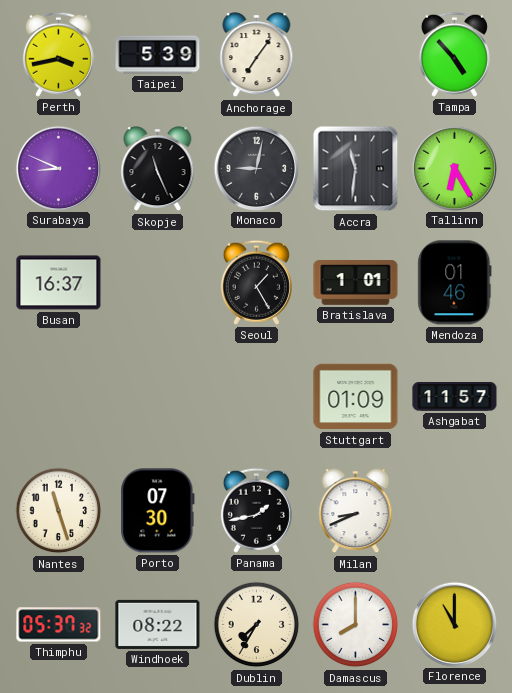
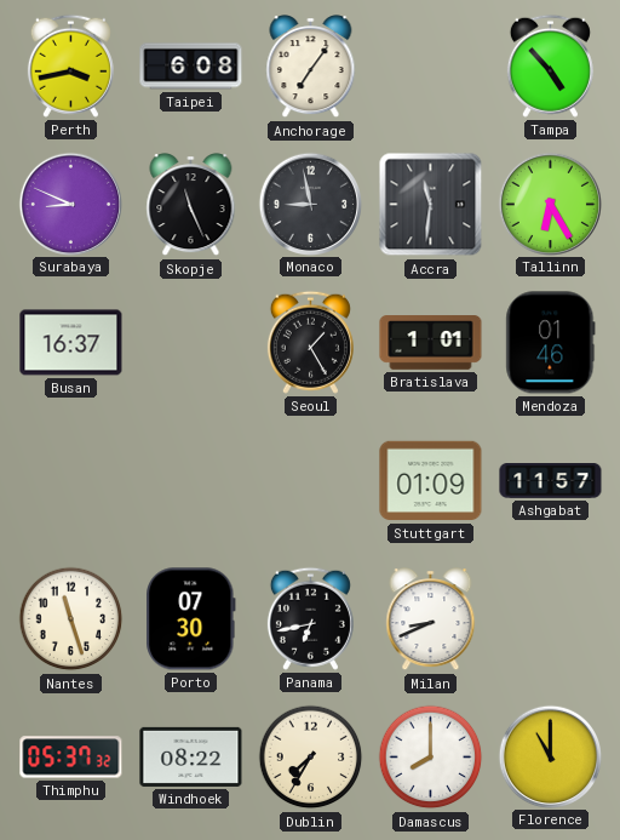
Taipei: 5:39 -> 6:08
Monaco: 9:02 -> 8:58
Panama: 1:43 -> 6:43
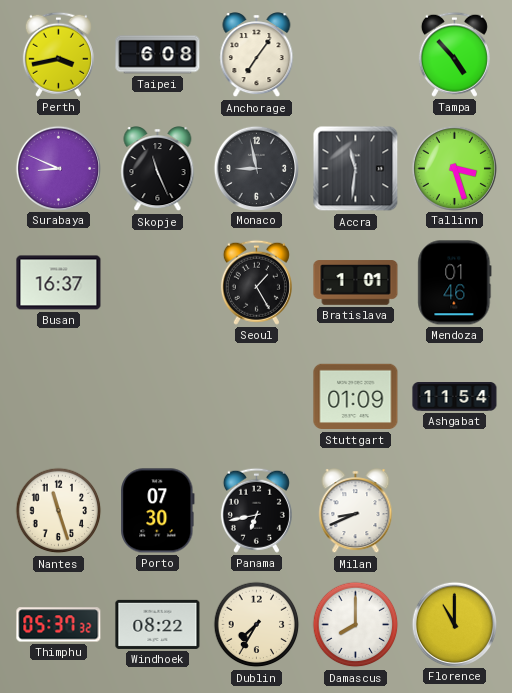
Tallinn: 6:25 -> 3:27
Ashgabat: 11:57 -> 11:54
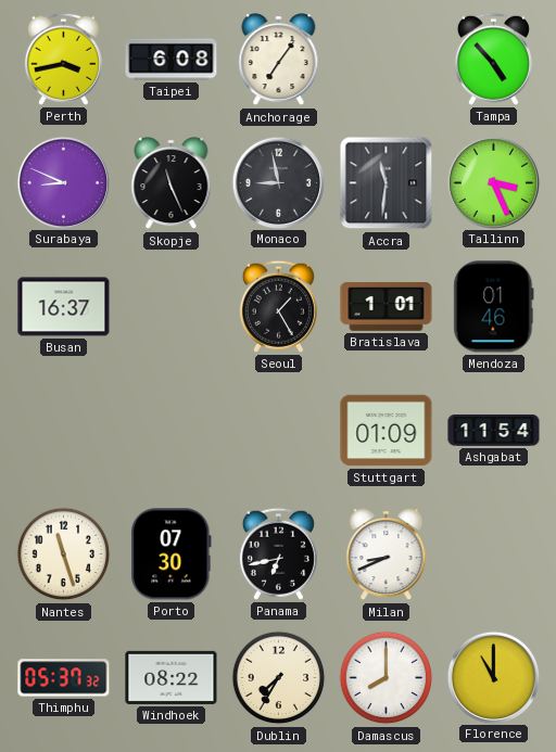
Tallinn: 3:27 -> 3:26
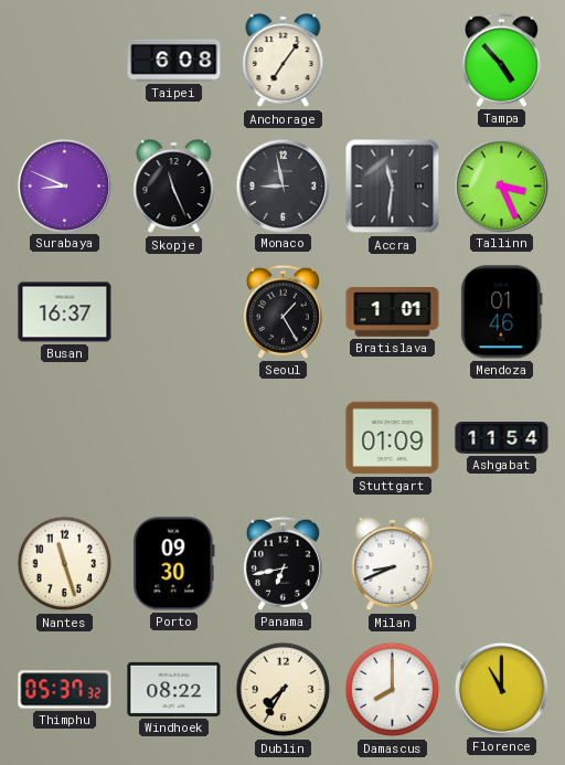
Perth: 3:43 -> none
Porto: 07:30 -> 09:30
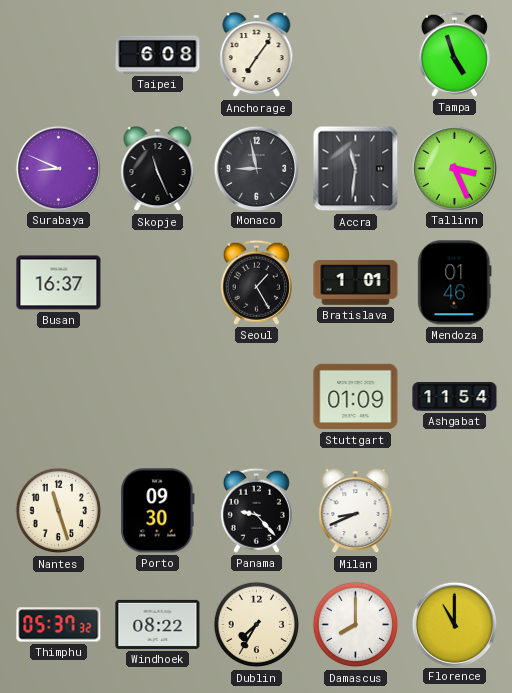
Tampa: 4:53 -> 4:57
Panama: 6:43 -> 9:23
